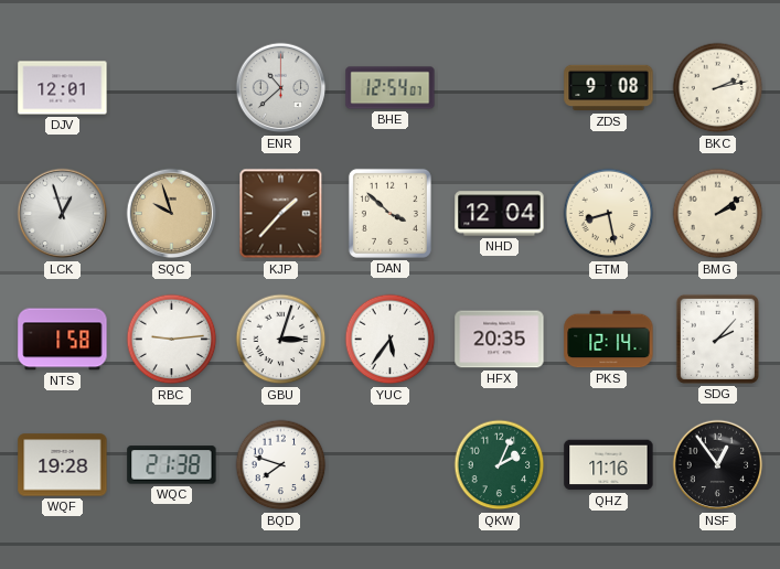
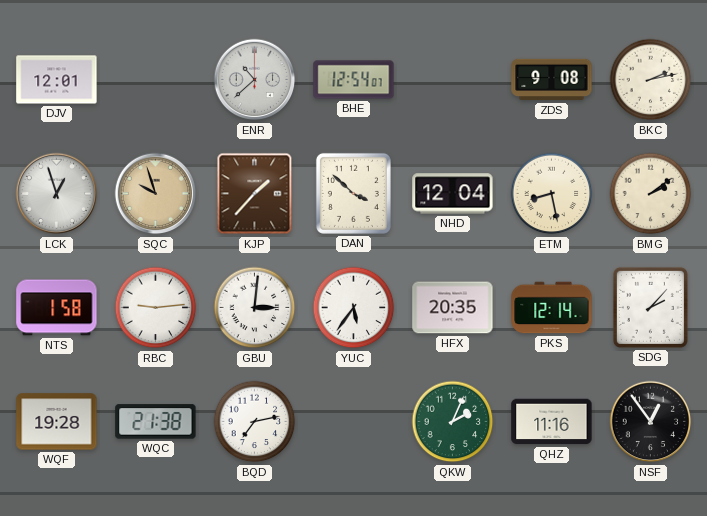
GBU: 3:03 -> 3:01
BQD: 7:48 -> 7:13
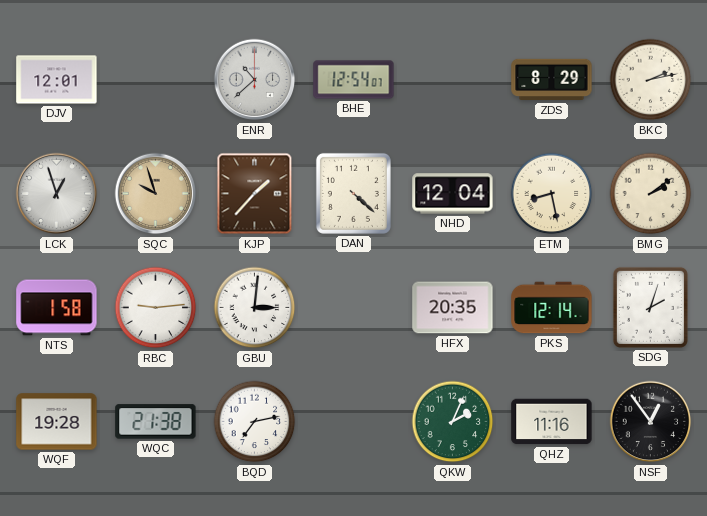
ZDS: 9:08 -> 8:29
DAN: 3:52 -> 4:22
YUC: 5:36 -> none
SDG: 2:07 -> 2:03
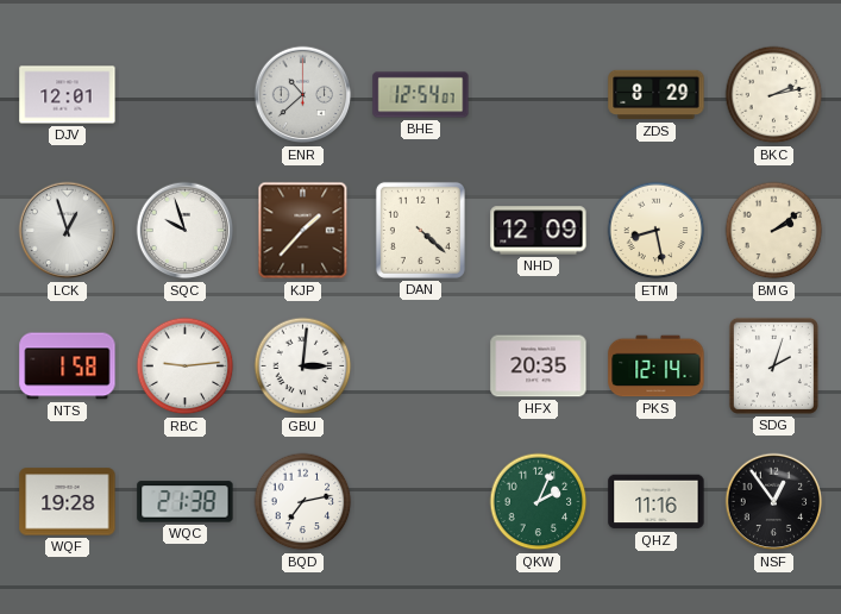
SQC dial: champagne -> white
NHD: 12:04 -> 12:09
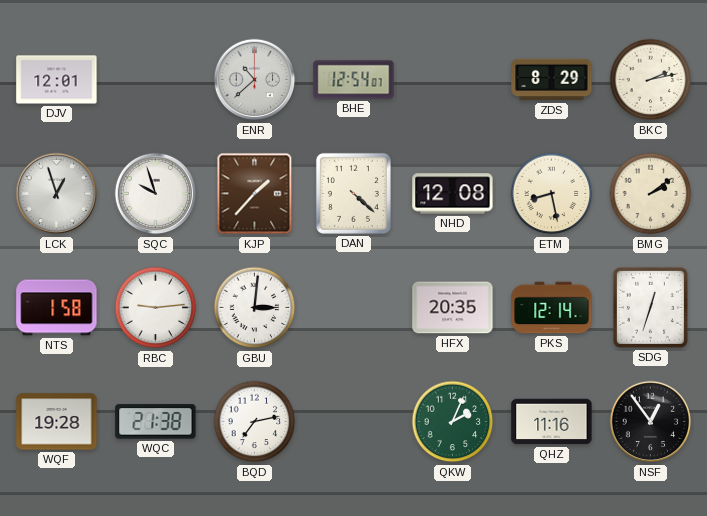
NHD: 12:09 -> 12:08
SDG: 2:03 -> 12:33
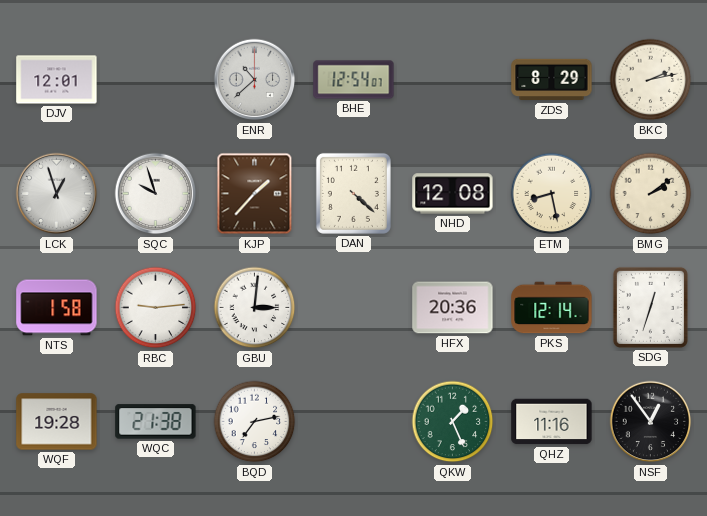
HFX: 20:35 -> 20:36
QKW: 2:04 -> 1:26
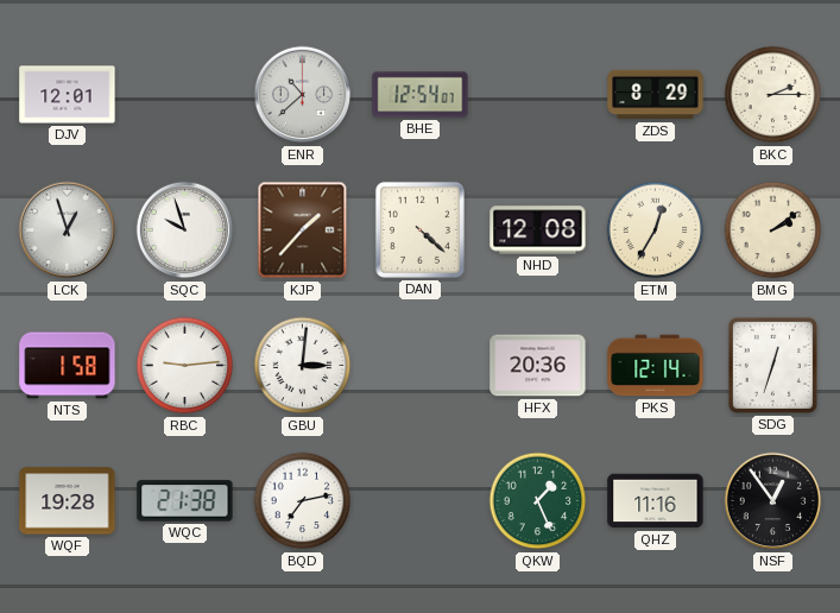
BKC: 2:13 -> 2:15
ETM: 8:28 -> 12:35
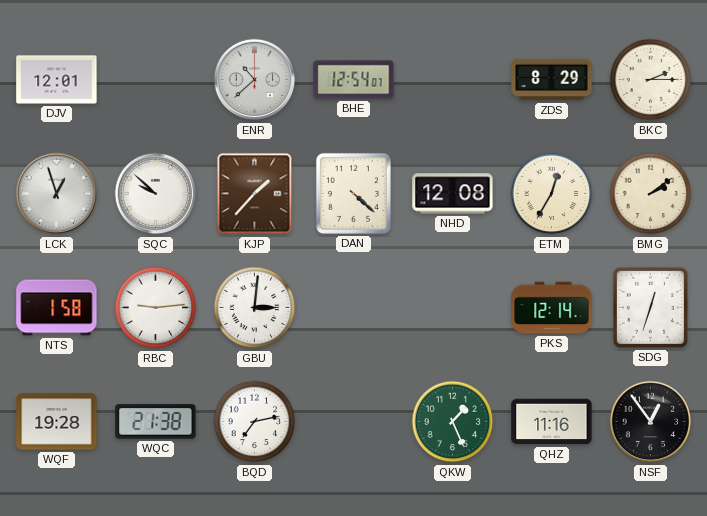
SQC: 9:57 -> 9:52
HFX: 20:36 -> none
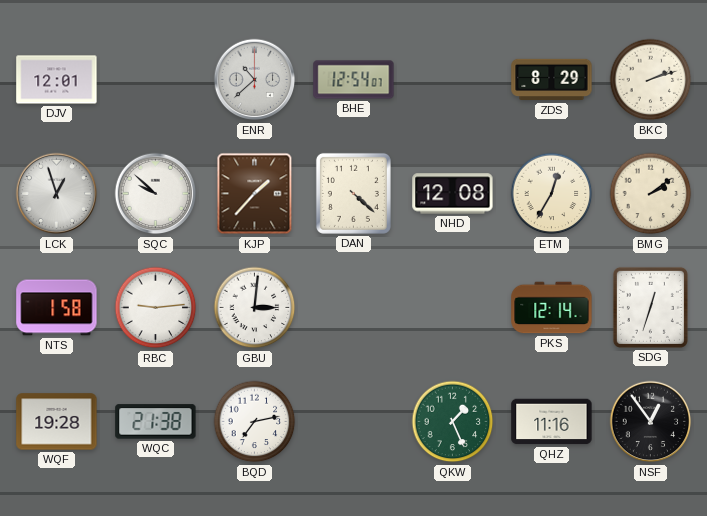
BKC: 2:15 -> 2:12
